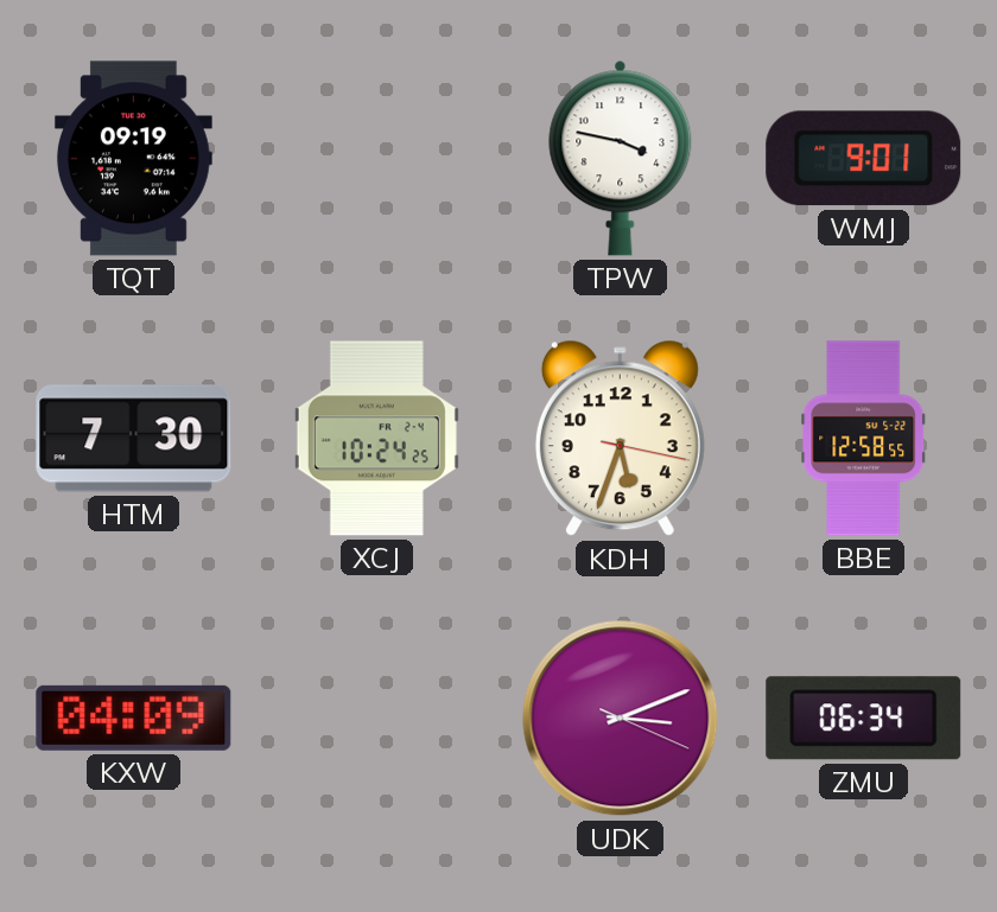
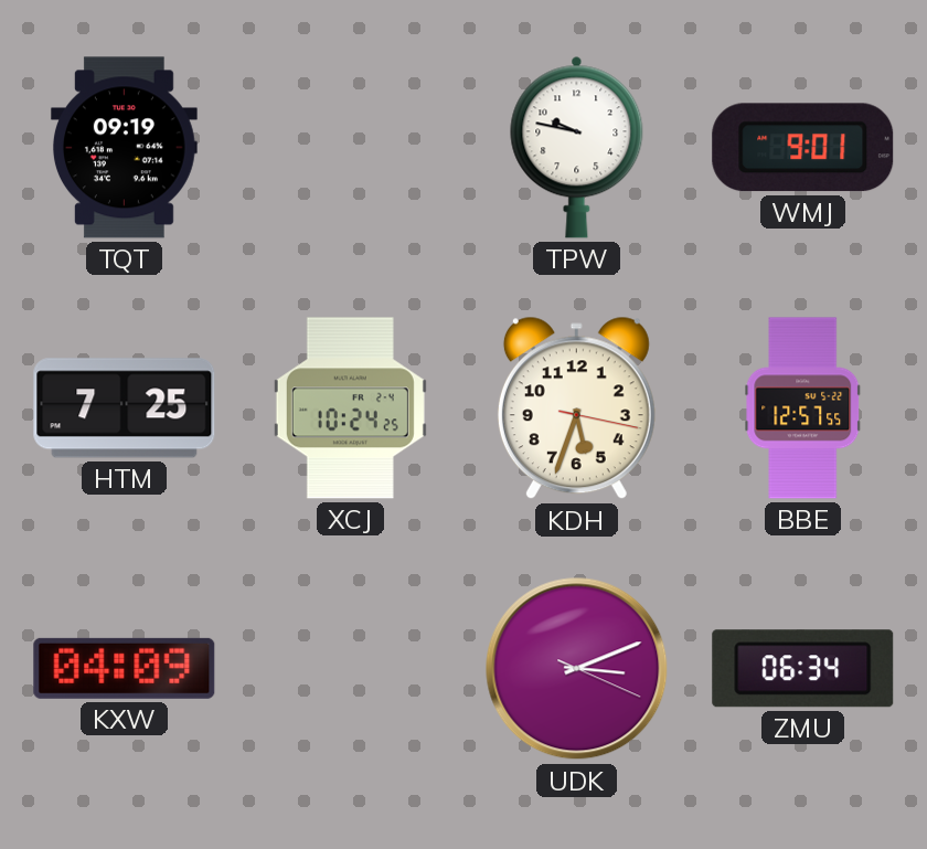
TPW: 3:47 -> 9:47
HTM: 7:30 -> 7:25
BBE: 12:58 -> 12:57
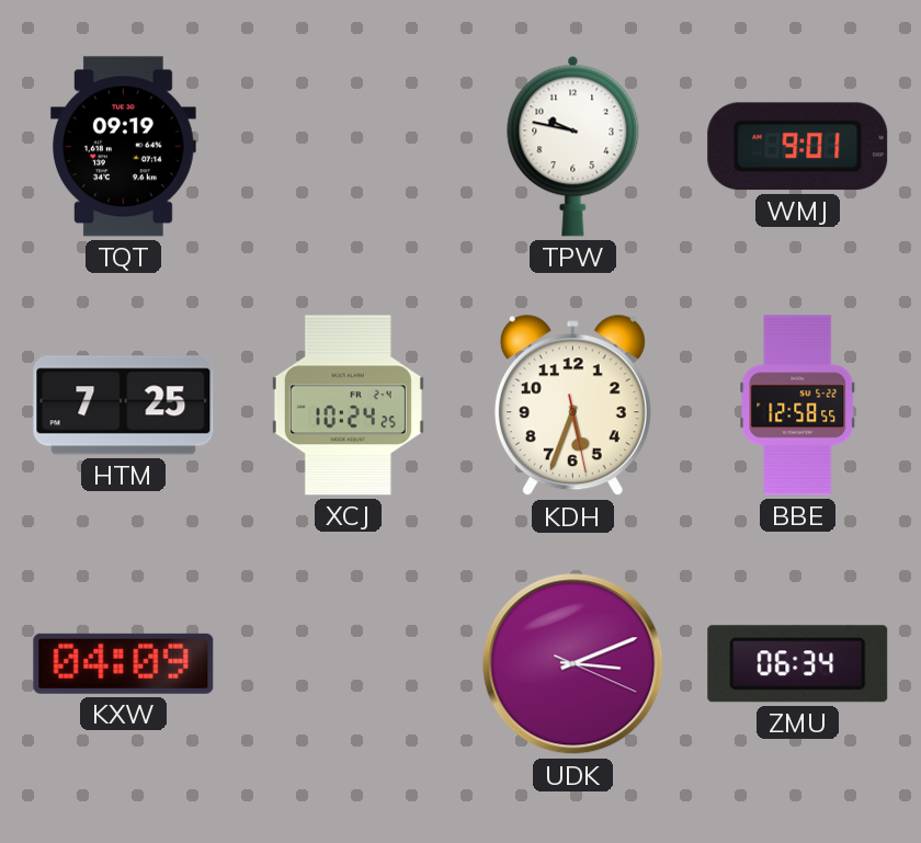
KDH: 5:33:17 -> 5:33:28
BBE: 12:57 -> 12:58
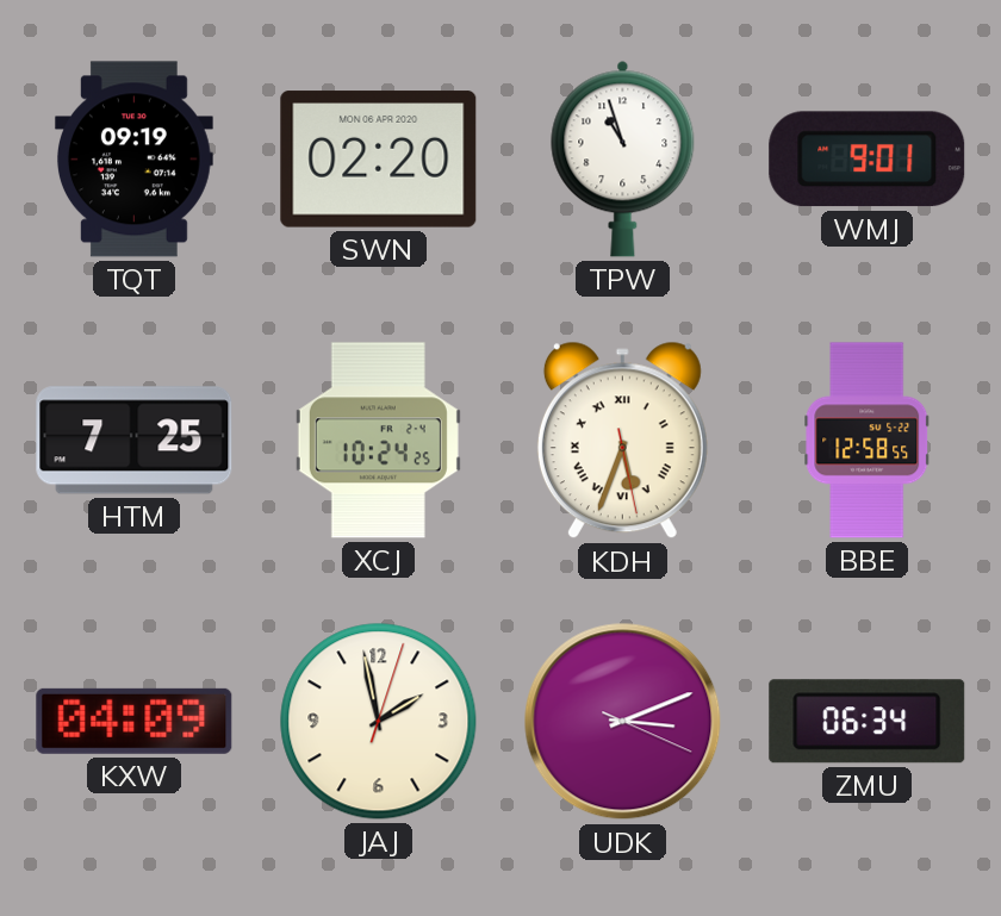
SWN: none -> 02:20
TPW: 9:47 -> 10:57
KDH numerals: Arabic -> Roman
JAJ: none -> 1:58
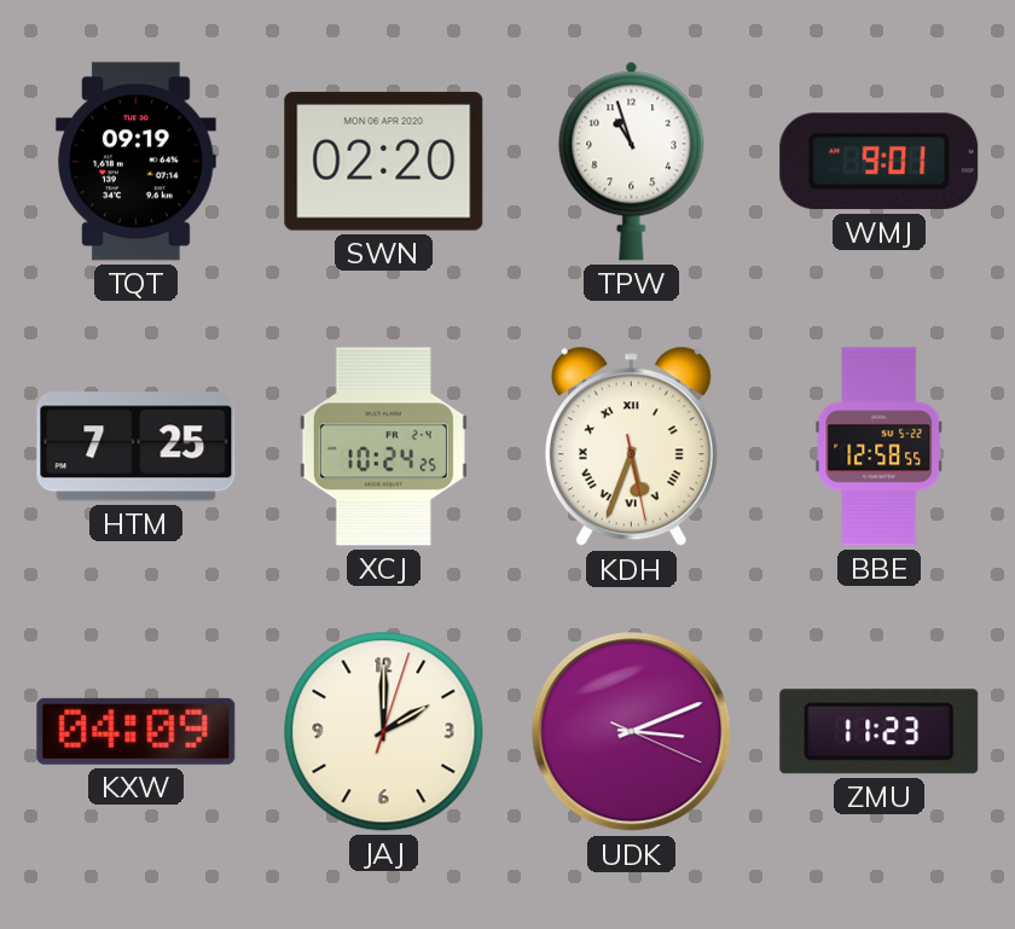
JAJ: 1:58 -> 2:00
ZMU: 06:34 -> 11:23
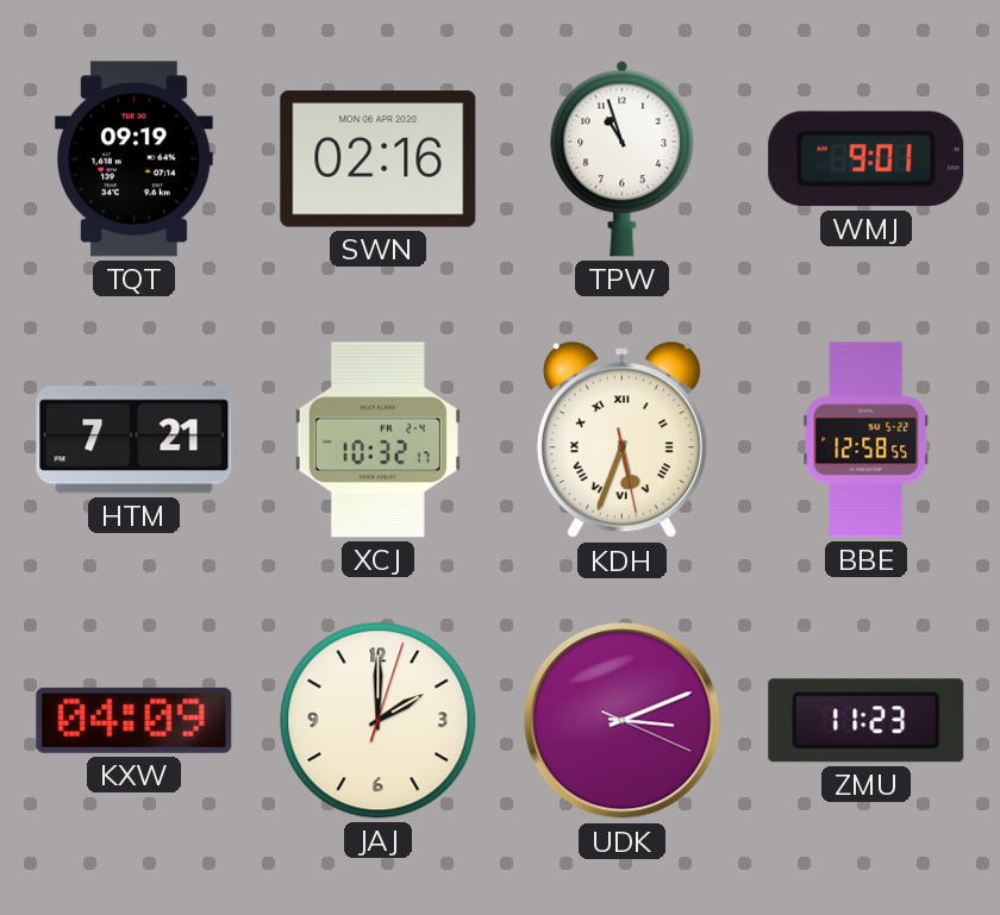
SWN: 02:20 -> 02:16
HTM: 7:25 -> 7:21
XCJ: 10:24 -> 10:32
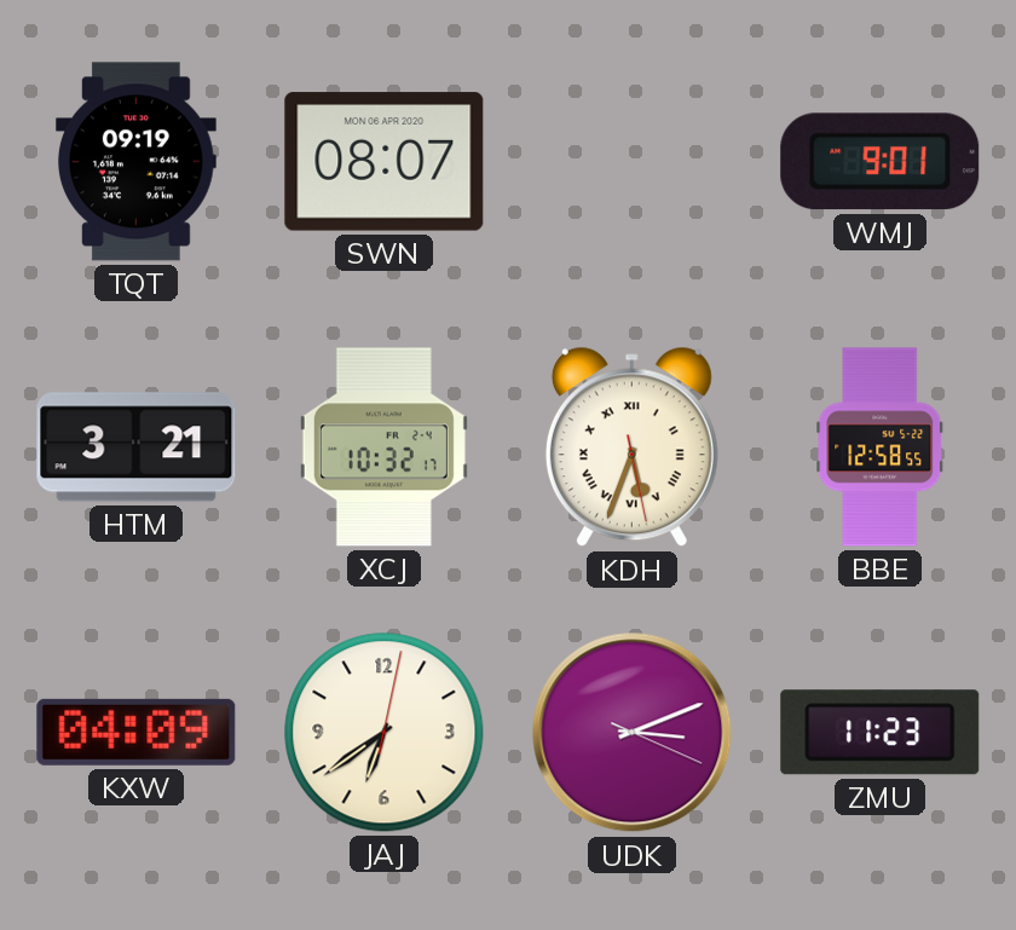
SWN: 02:16 -> 08:07
TPW: 10:57 -> none
HTM: 7:21 -> 3:21
JAJ: 2:00 -> 6:39
